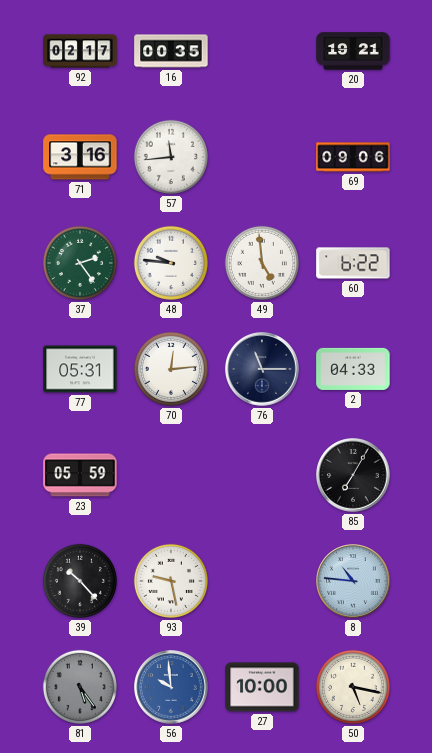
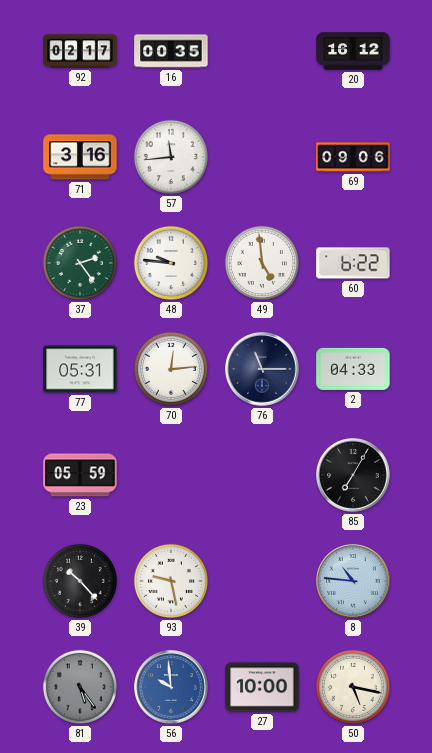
20: 19:21 -> 16:12
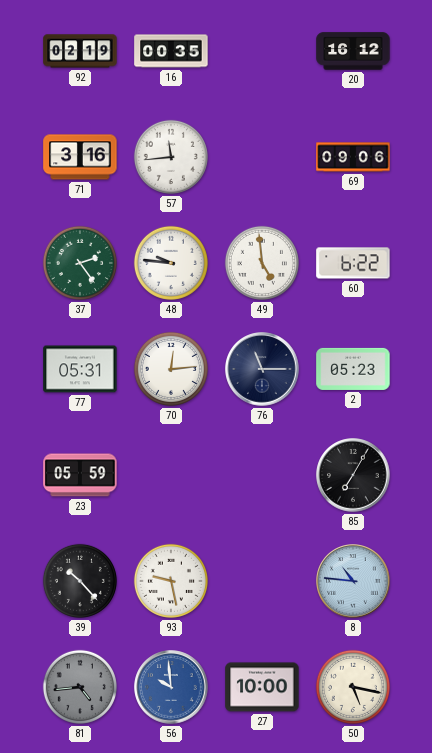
92: 02:17 -> 02:19
2: 04:33 -> 05:23
81: 5:24 -> 4:44
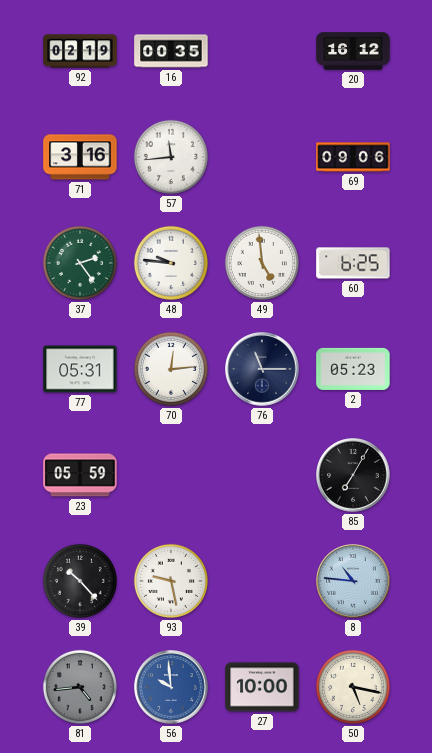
60: 6:22 -> 6:25
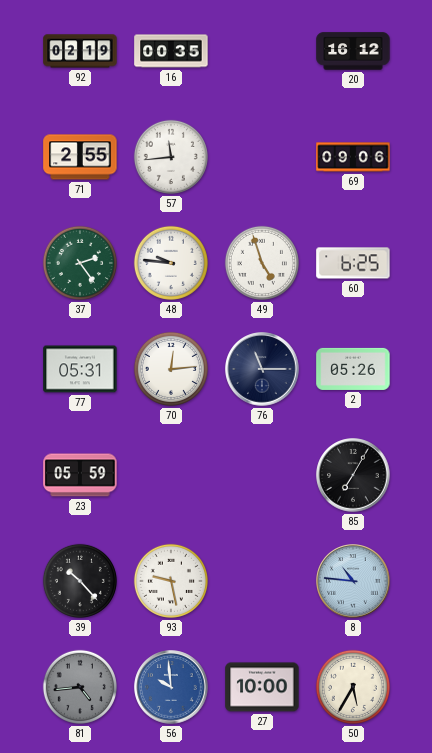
71: 3:16 -> 2:55
49: 4:59 -> 4:57
2: 05:23 -> 05:26
50: 5:17 -> 5:35
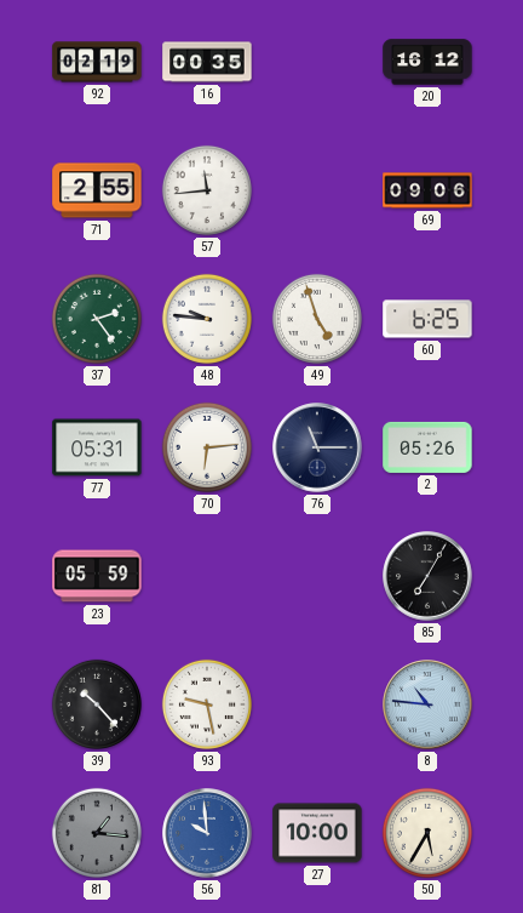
70: 12:14 -> 6:14
81: 4:44 -> 1:16
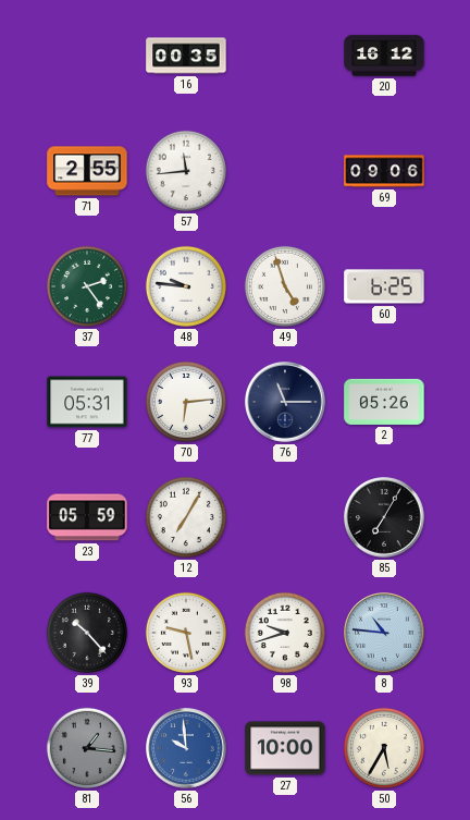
92: 02:19 -> none
12: none -> 7:05
98: none -> 9:42
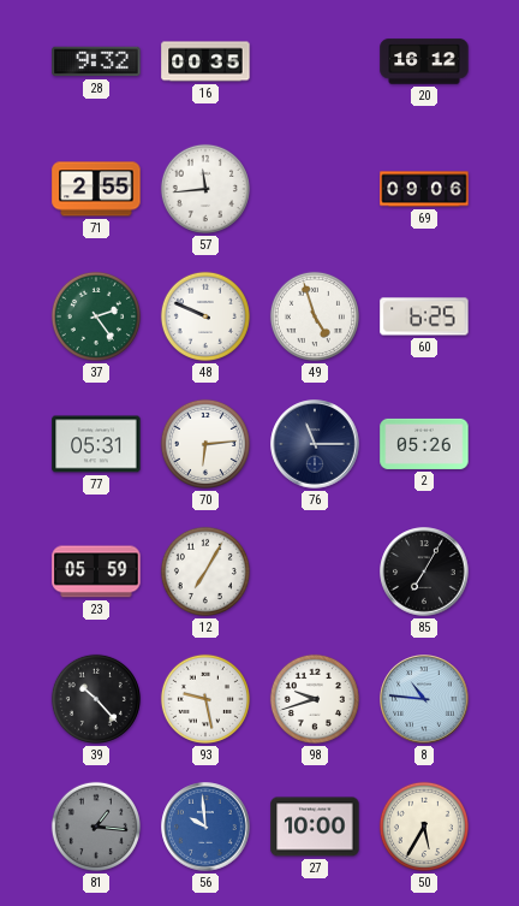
28: none -> 9:32
48: 9:46 -> 9:49
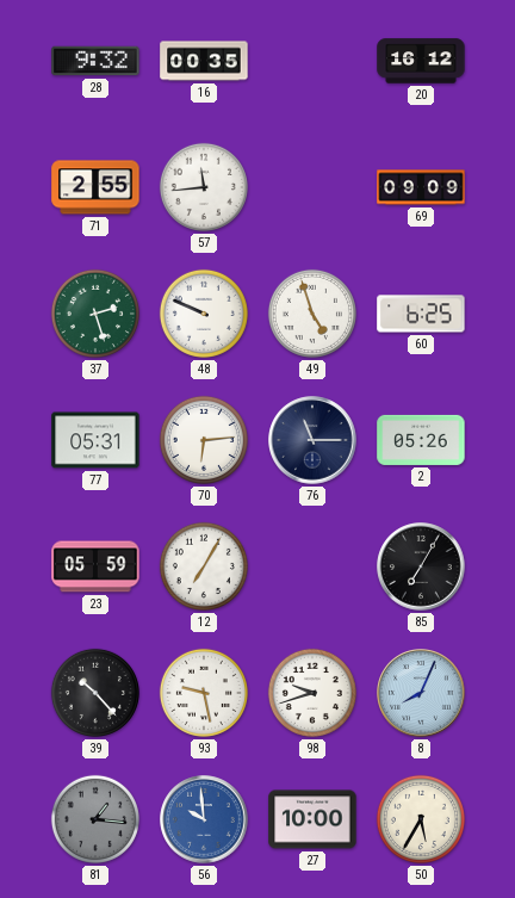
69: 09:06 -> 09:09
37: 2:24 -> 2:27
8: 10:46 -> 8:04
